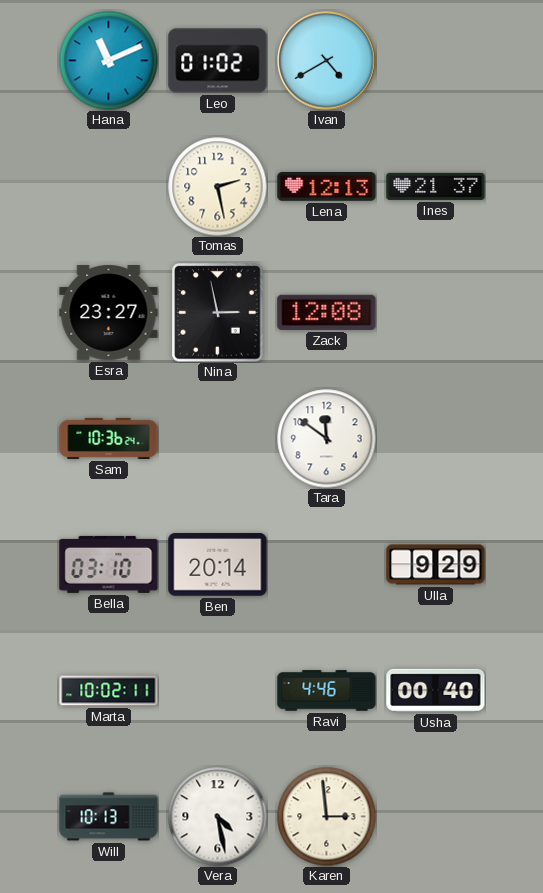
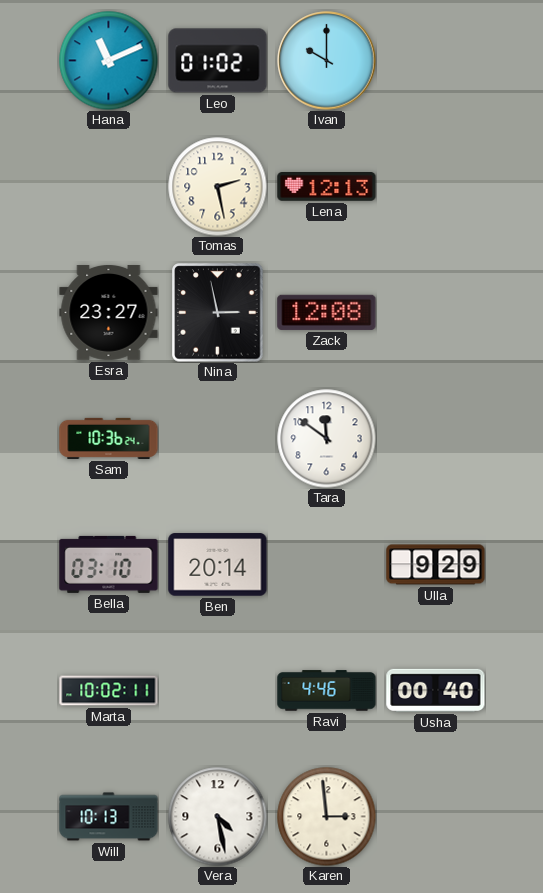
Ivan: 4:40 -> 10:00
Ines: 21:37 -> none
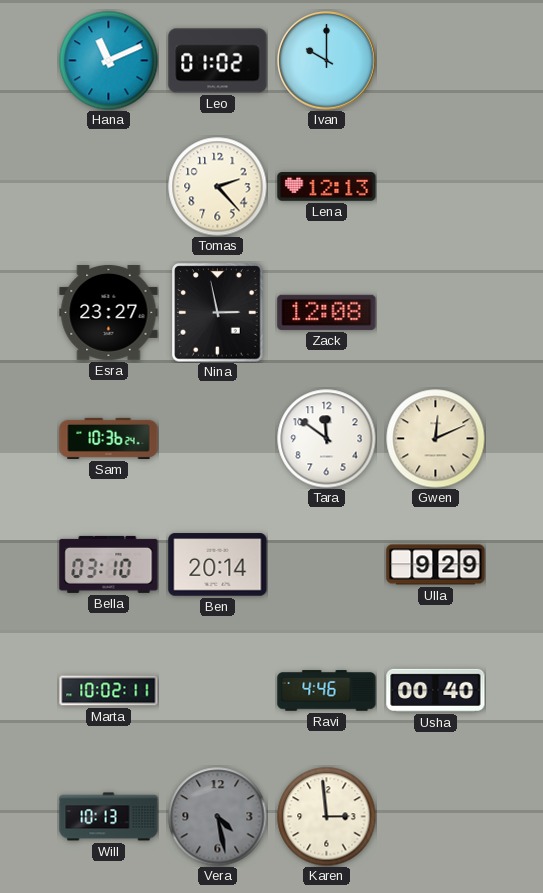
Tomas: 2:28 -> 2:23
Gwen: none -> 12:11
Vera dial: white -> grey
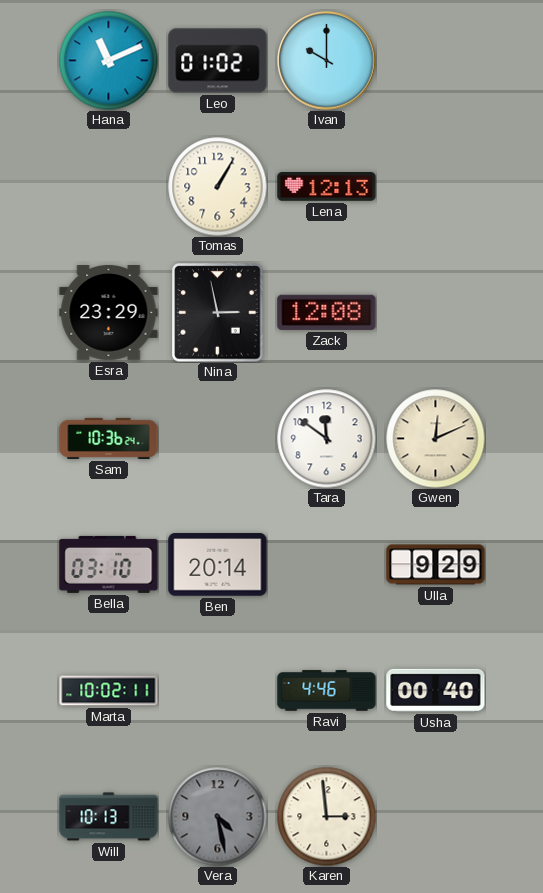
Tomas: 2:23 -> 1:05
Esra: 23:27 -> 23:29
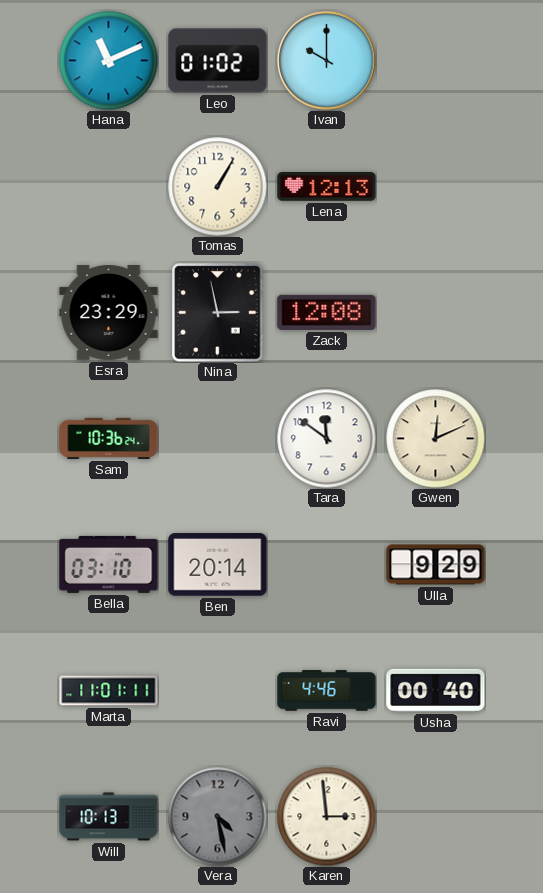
Marta: 10:02 -> 11:01
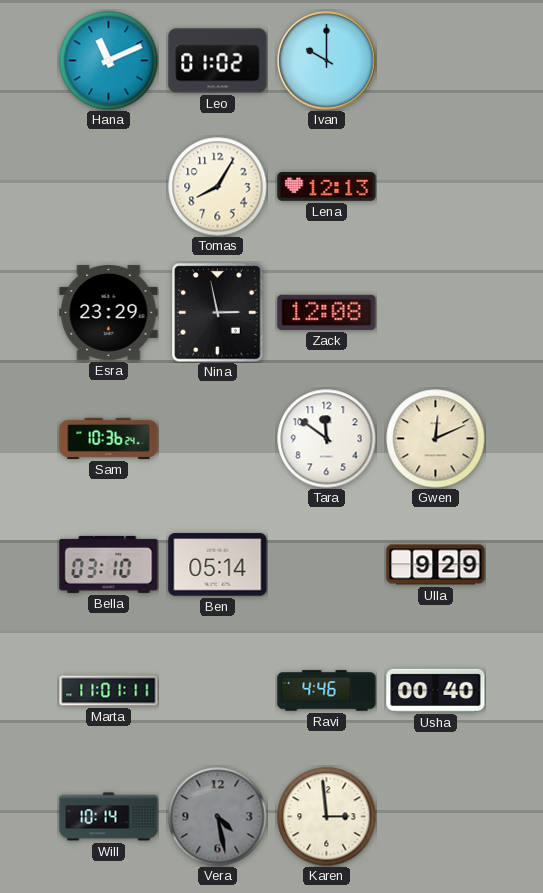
Tomas: 1:05 -> 8:05
Ben: 20:14 -> 05:14
Will: 10:13 -> 10:14
